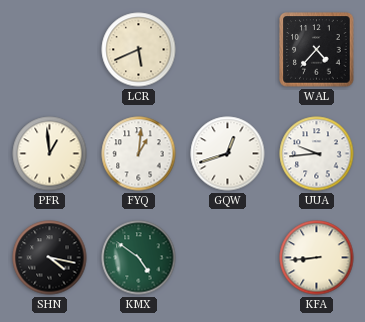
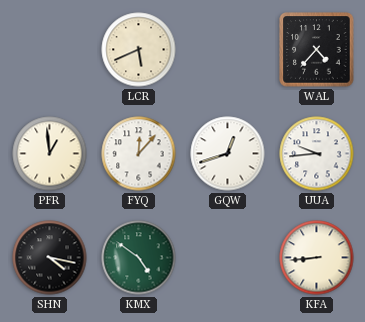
FYQ: 1:01 -> 12:07
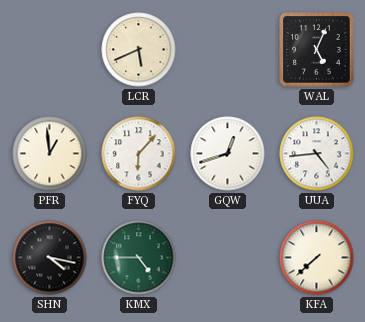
WAL: 4:37 -> 5:04
FYQ: 12:07 -> 6:07
UUA: 9:44 -> 4:44
KMX: 4:51 -> 4:45
KFA: 8:44 -> 7:38
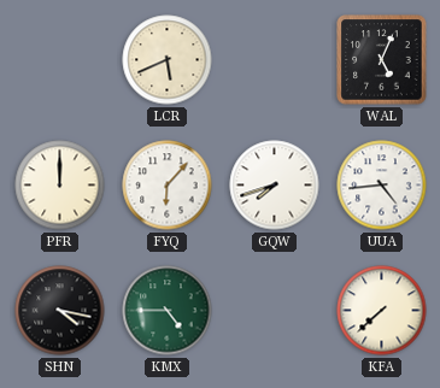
PFR: 12:59 -> 12:00
GQW: 12:42 -> 7:42
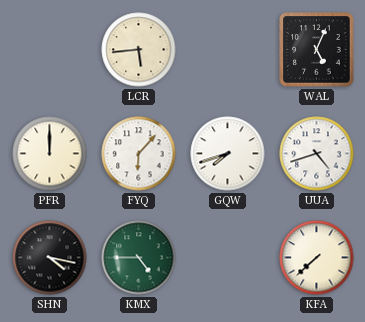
LCR: 5:41 -> 5:44
UUA: 4:44 -> 4:42
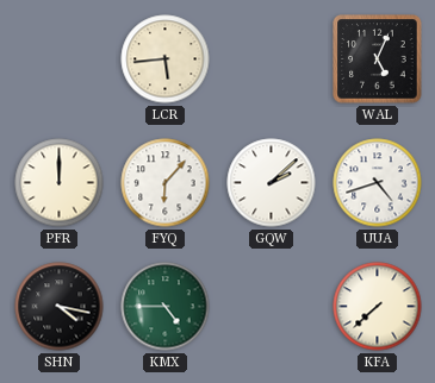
GQW: 7:42 -> 2:08
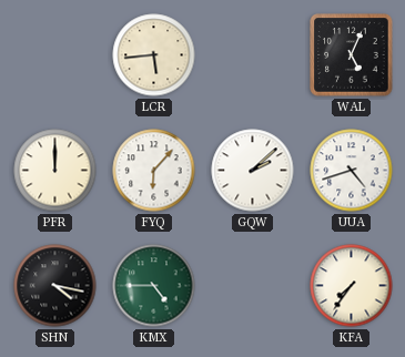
KFA: 7:38 -> 7:36
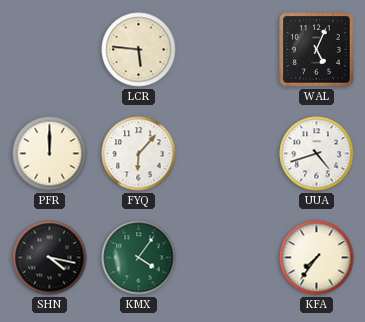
LCR: 5:44 -> 5:46
GQW: 2:08 -> none
KMX: 4:45 -> 4:06
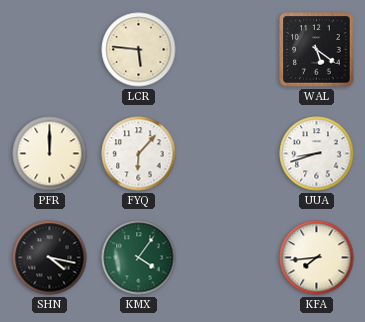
WAL: 5:04 -> 5:21
UUA: 4:42 -> 8:42
KFA: 7:36 -> 7:44
